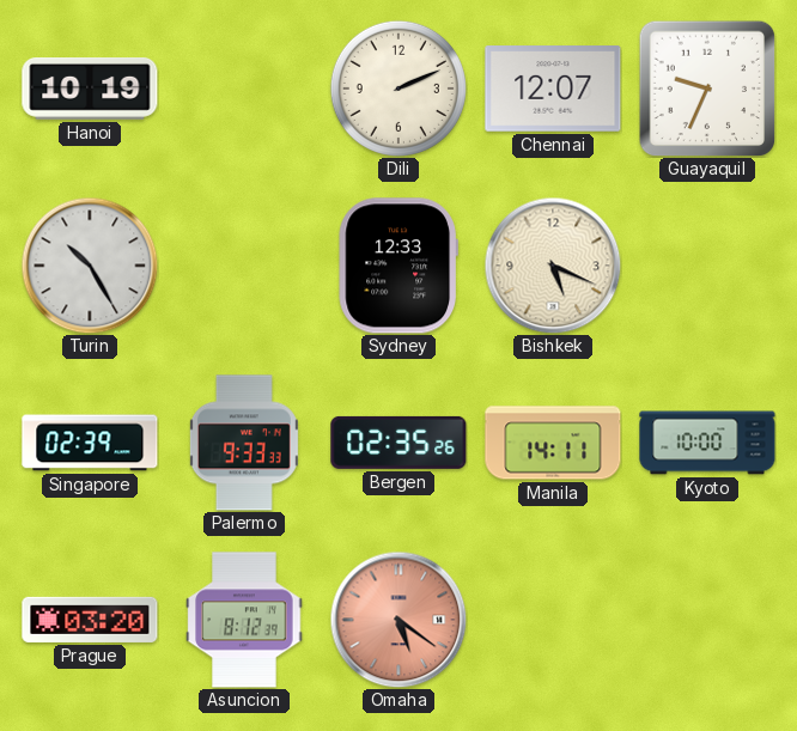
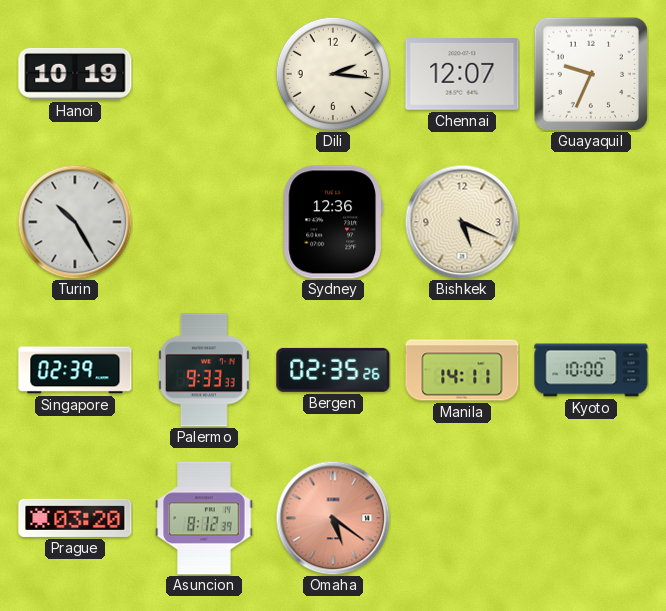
Dili: 2:11 -> 2:16
Sydney: 12:33 -> 12:36
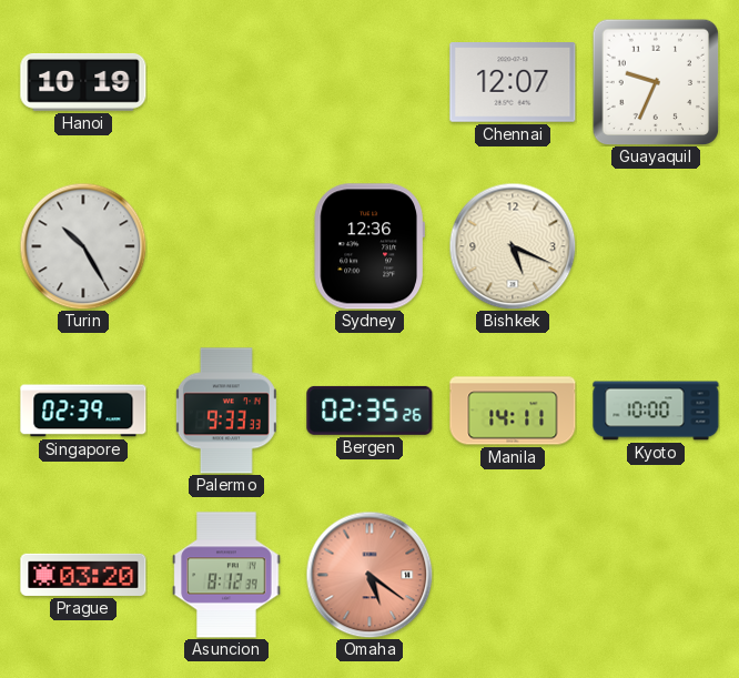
Dili: 2:16 -> none
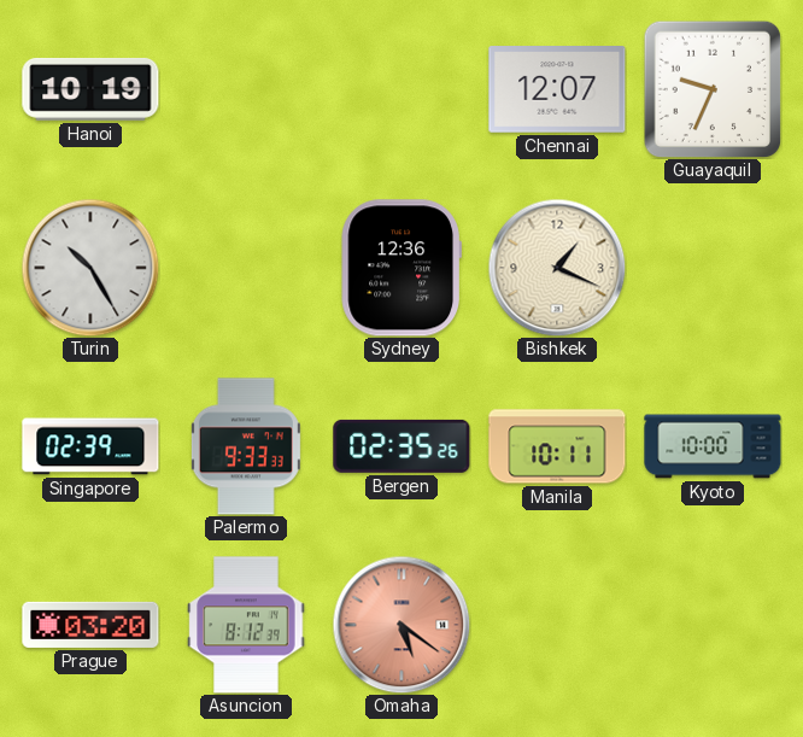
Bishkek: 5:19 -> 1:19
Manila: 14:11 -> 10:11
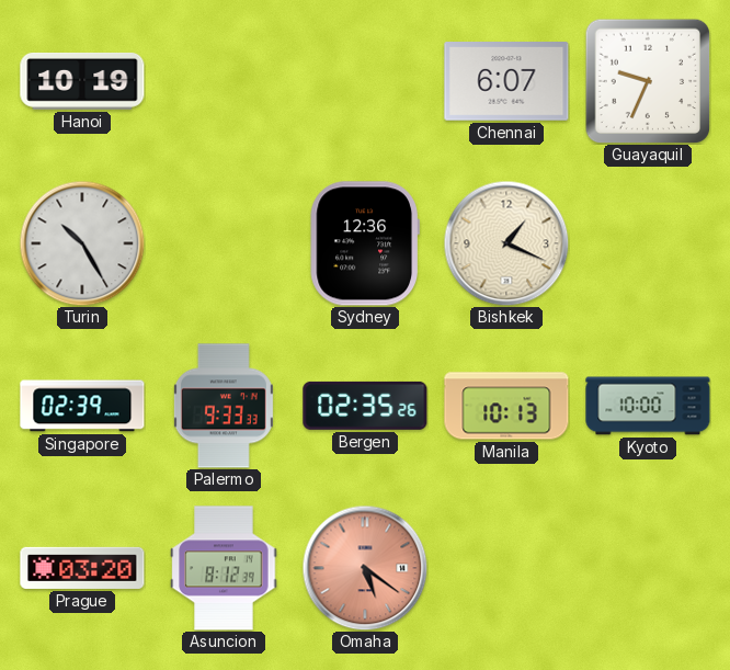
Chennai: 12:07 -> 6:07
Manila: 10:11 -> 10:13
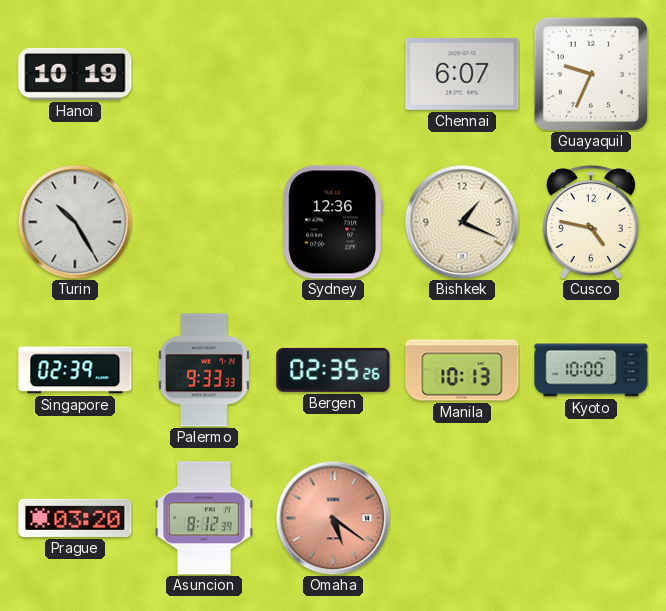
Cusco: none -> 4:47
